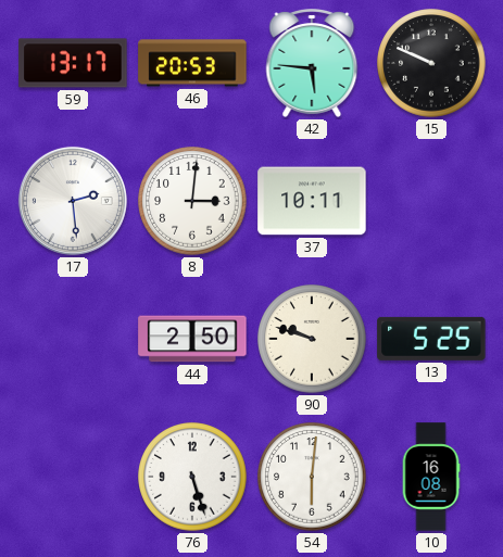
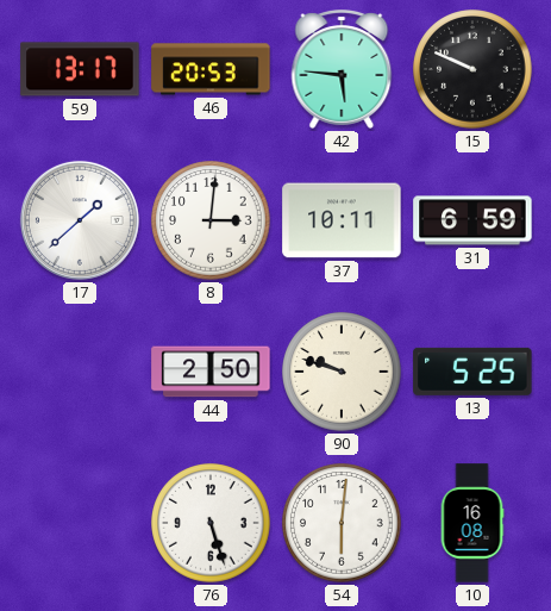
17: 2:29 -> 1:38
31: none -> 6:59
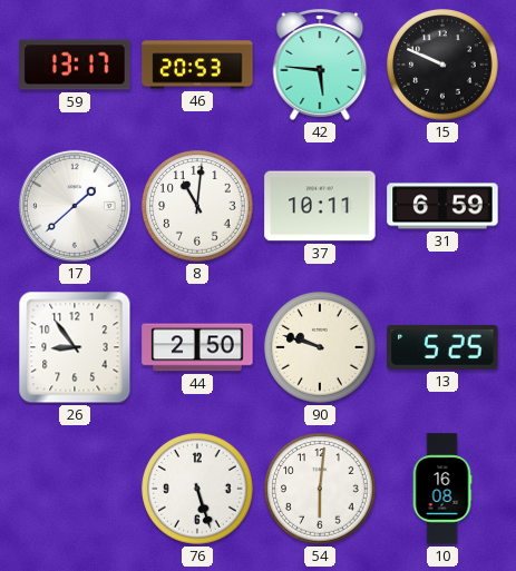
8: 3:01 -> 11:01
26: none -> 8:54
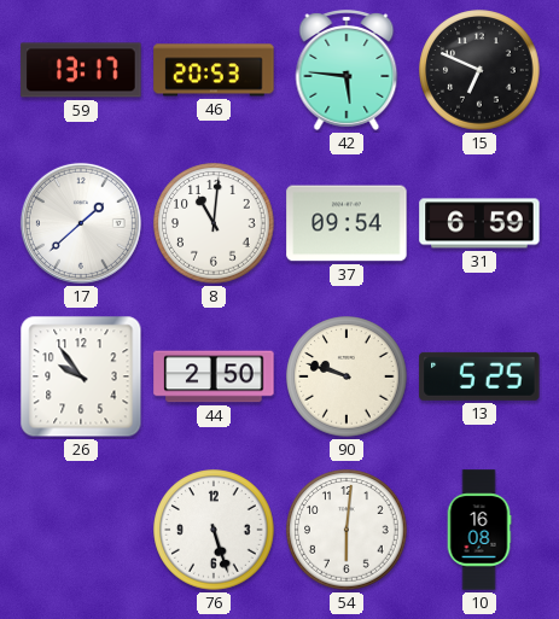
15: 9:49 -> 6:49
37: 10:11 -> 09:54
26: 8:54 -> 9:54
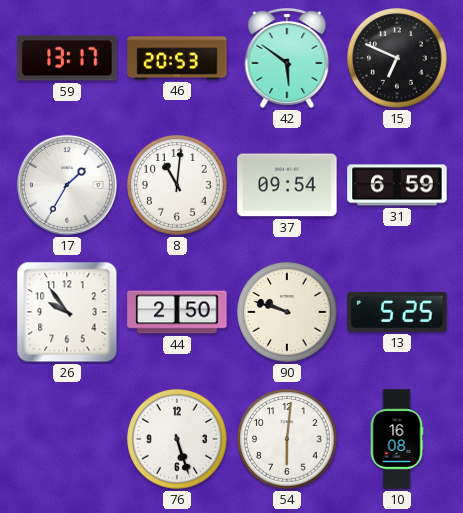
42: 5:46 -> 5:51
17: 1:38 -> 1:35
